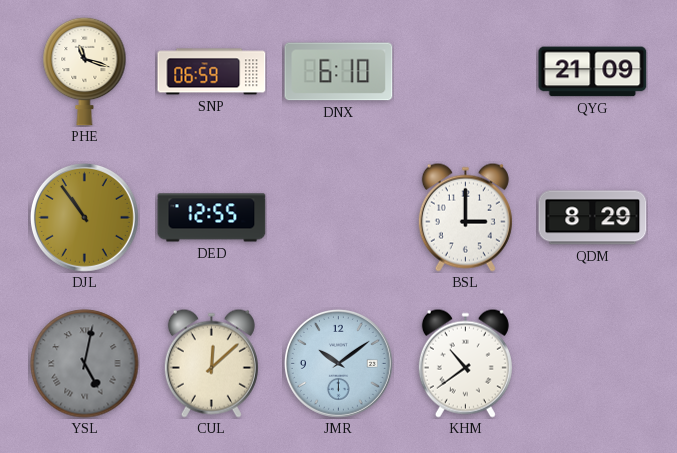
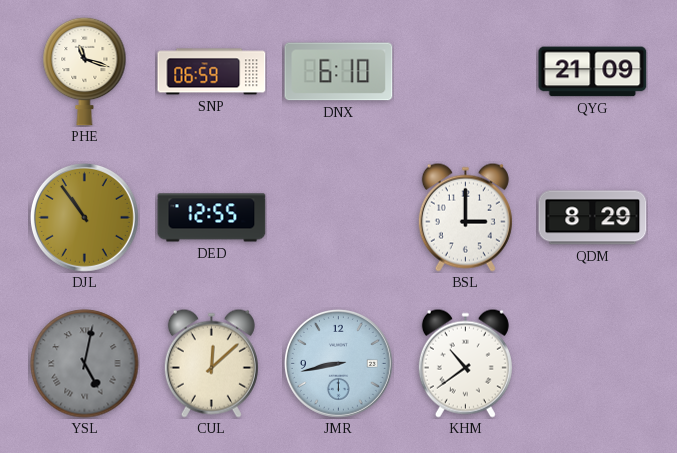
JMR: 10:09 -> 8:43
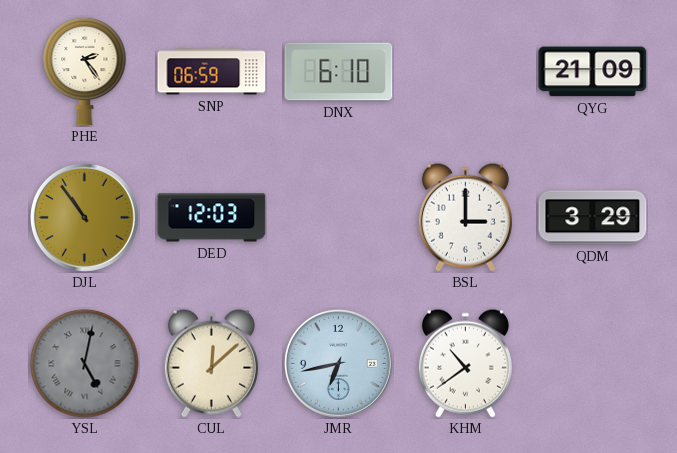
PHE: 11:18 -> 2:24
DED: 12:55 -> 12:03
QDM: 8:29 -> 3:29
JMR: 8:43 -> 6:43
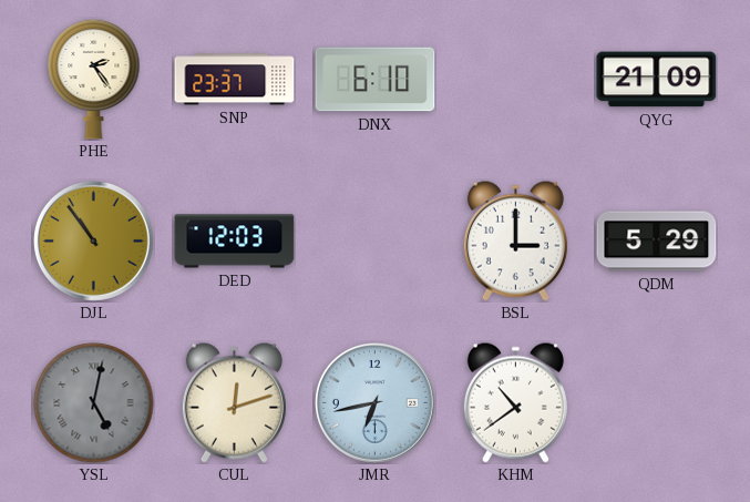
SNP: 06:59 -> 23:37
QDM: 3:29 -> 5:29
CUL: 12:08 -> 12:12
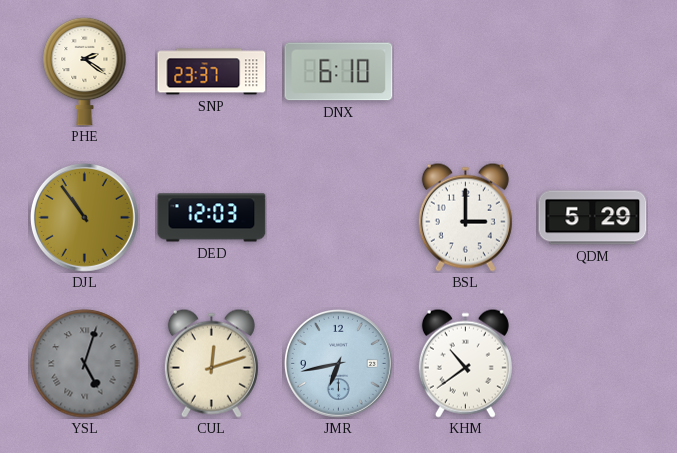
PHE: 2:24 -> 2:21
QYG: 21:09 -> none
YSL: 5:02 -> 5:03
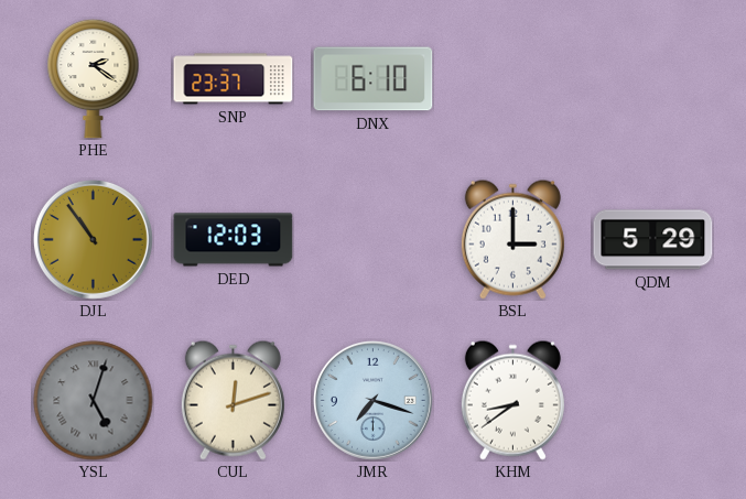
JMR: 6:43 -> 7:18
KHM: 10:39 -> 8:39
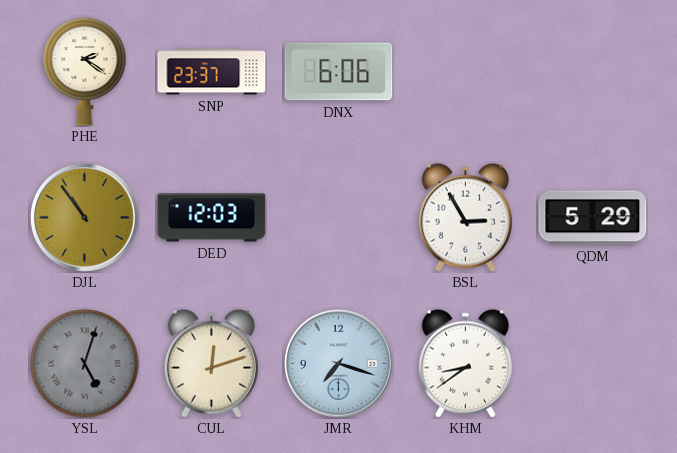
DNX: 6:10 -> 6:06
BSL: 3:00 -> 2:55
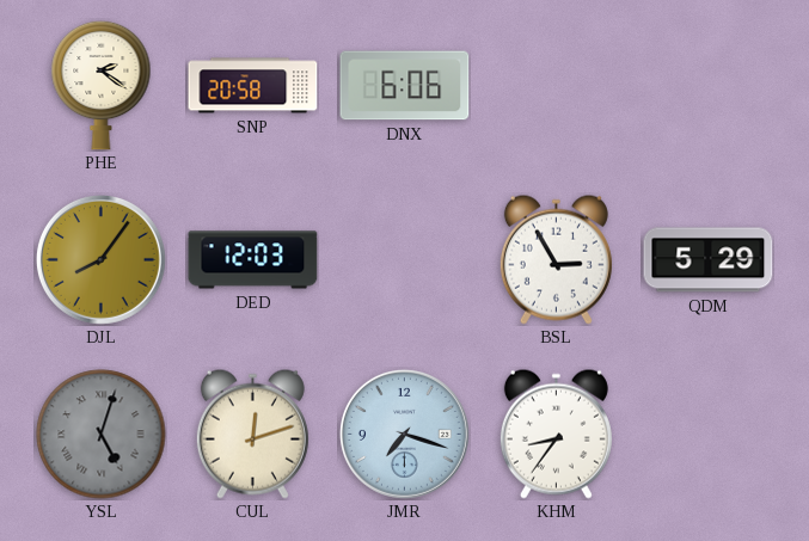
SNP: 23:37 -> 20:58
DJL: 10:54 -> 8:06
KHM: 8:39 -> 8:36
